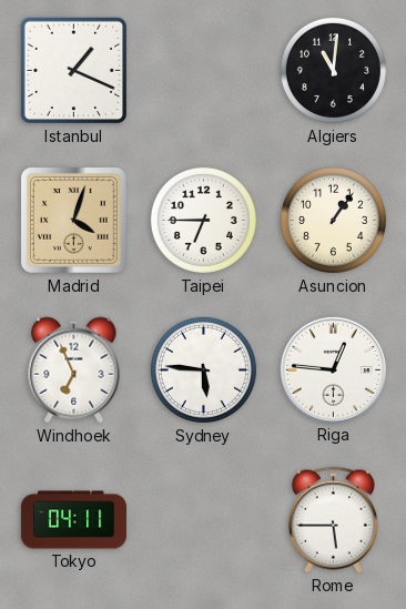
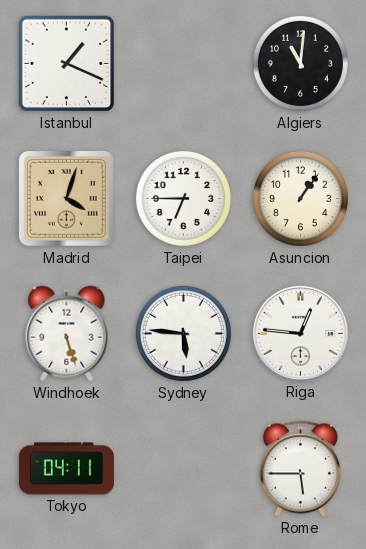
Windhoek: 6:56 -> 5:27
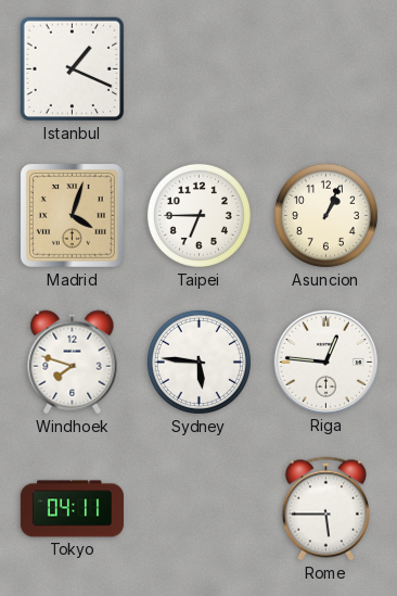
Algiers: 11:01 -> none
Asuncion: 1:06 -> 1:04
Windhoek: 5:27 -> 7:48
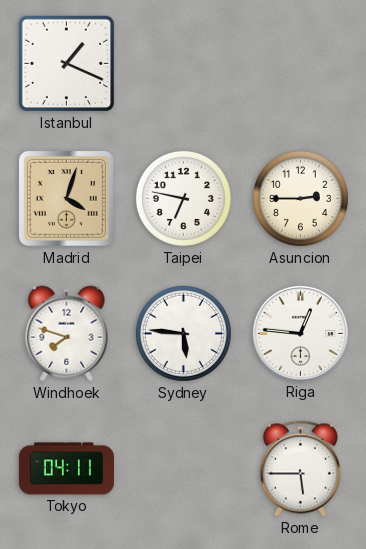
Taipei: 6:45 -> 6:47
Asuncion: 1:04 -> 2:45
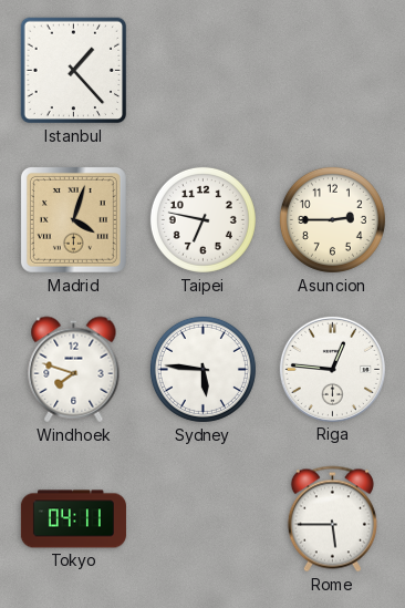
Istanbul: 1:19 -> 1:23
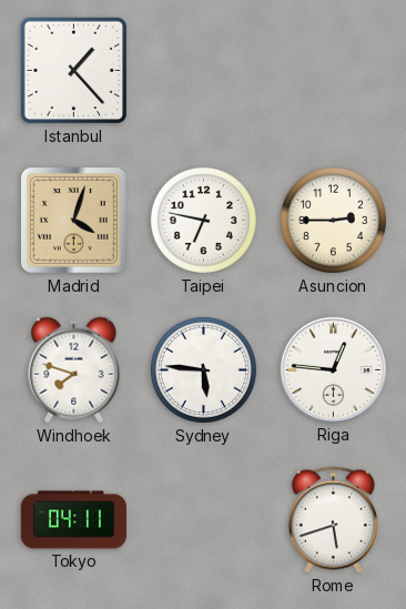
Rome: 5:45 -> 5:42
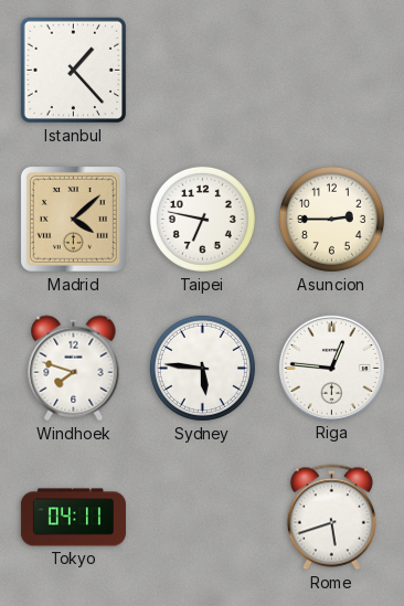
Madrid: 4:03 -> 4:08
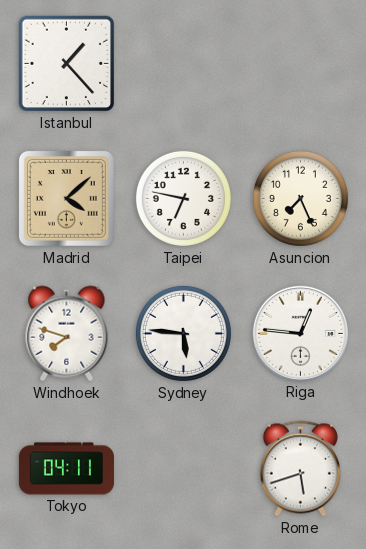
Asuncion: 2:45 -> 7:26
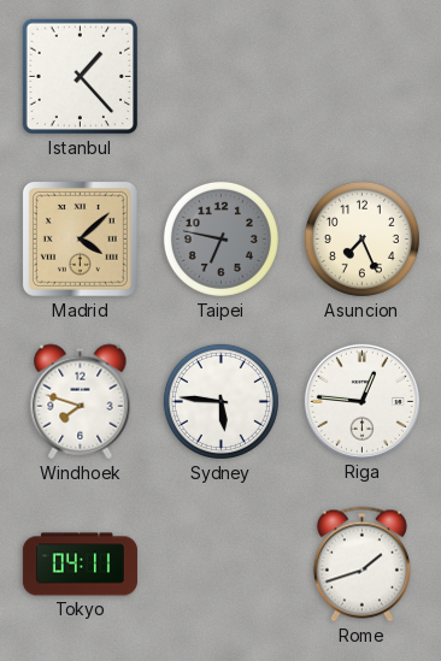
Taipei dial: white -> grey
Rome: 5:42 -> 1:42
